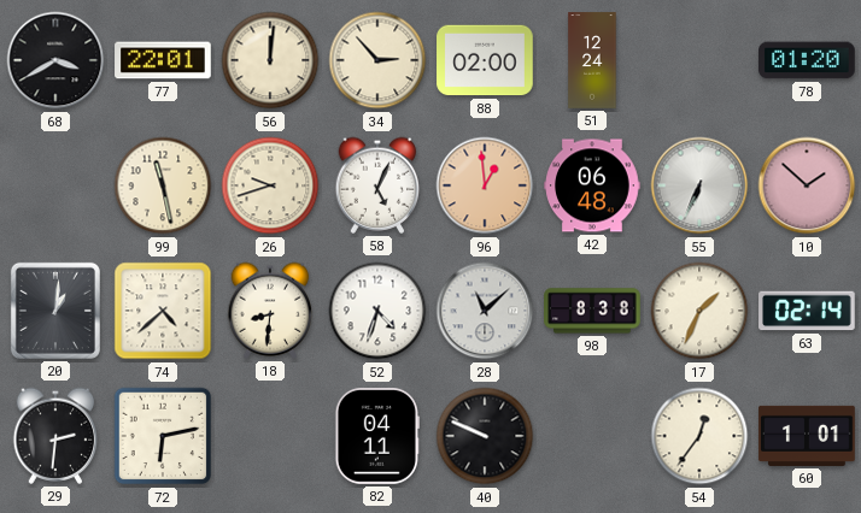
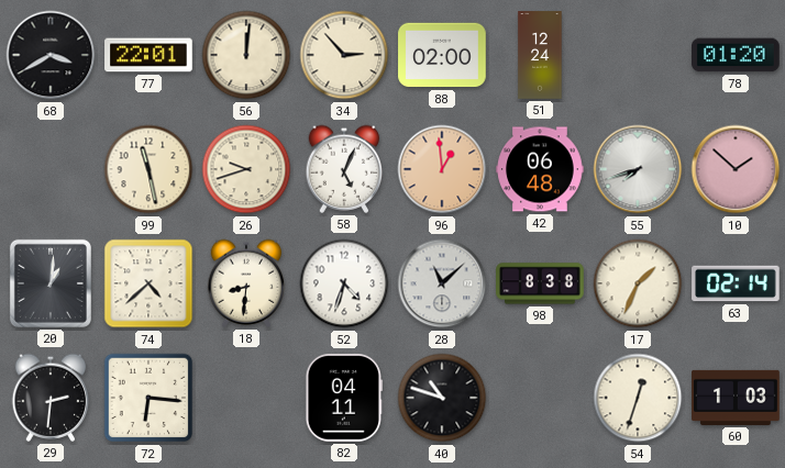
55: 6:34 -> 7:42
72: 6:13 -> 6:16
40: 9:49 -> 10:48
54: 12:36 -> 12:33
60: 1:01 -> 1:03
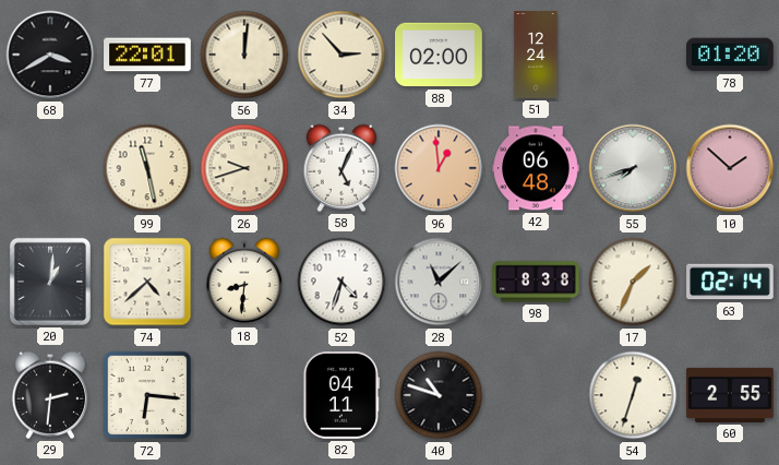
60: 1:03 -> 2:55
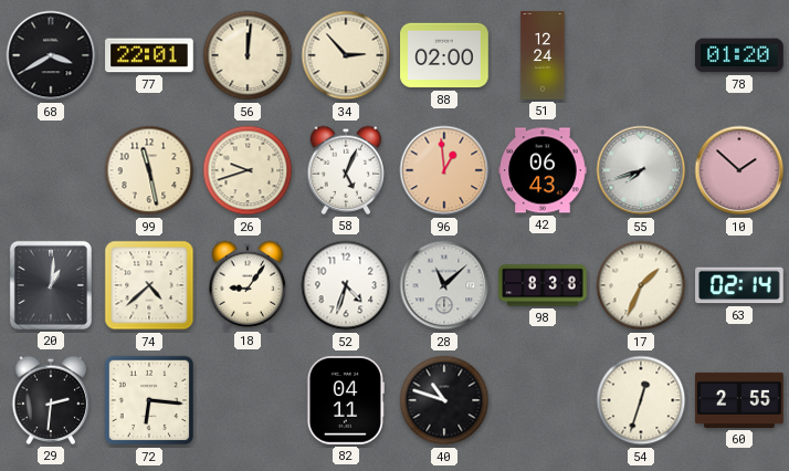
42: 06:48 -> 06:43
18: 8:31 -> 9:06
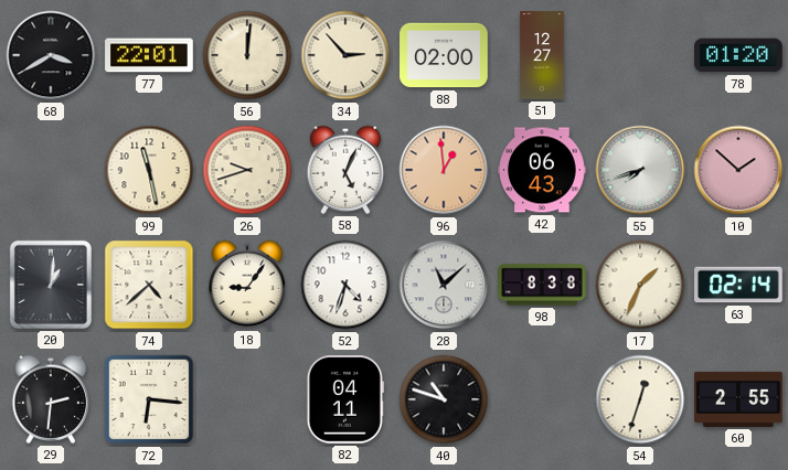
51: 12:24 -> 12:27
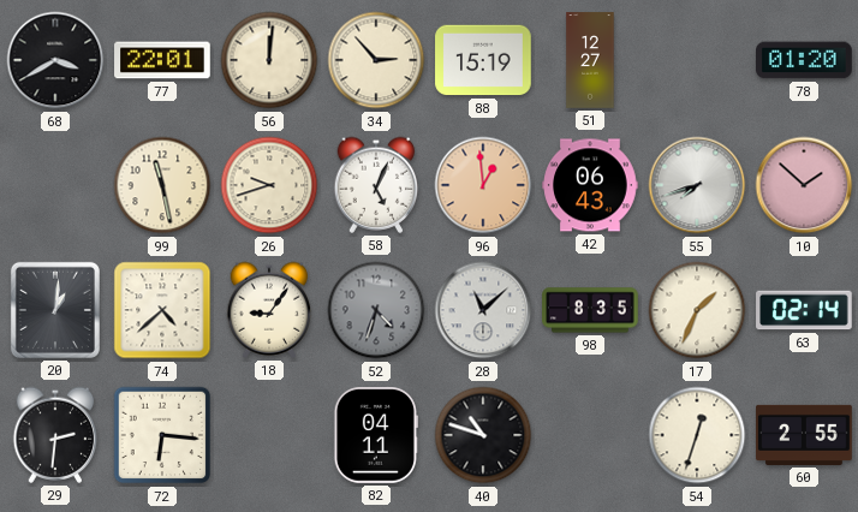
88: 02:00 -> 15:19
52 dial: white -> grey
98: 8:38 -> 8:35
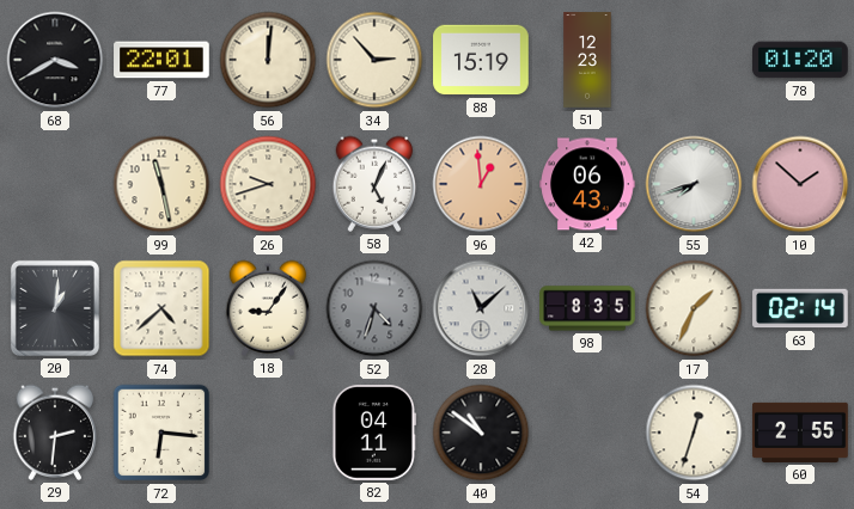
51: 12:27 -> 12:23
40: 10:48 -> 10:51
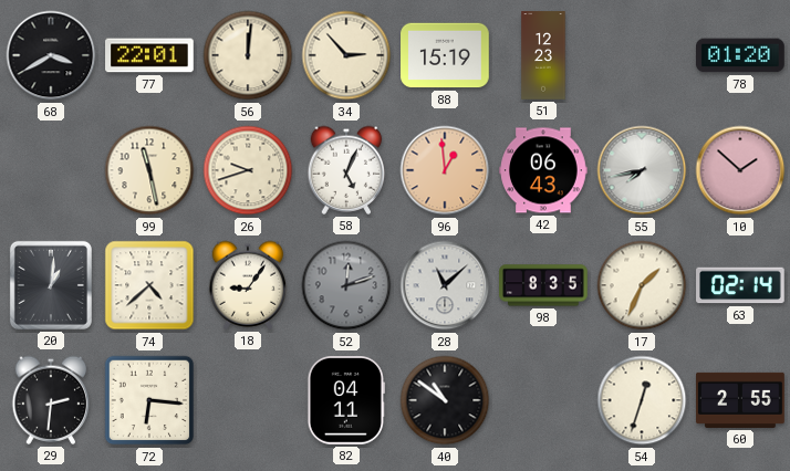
55: 7:42 -> 7:43
52: 4:33 -> 12:12
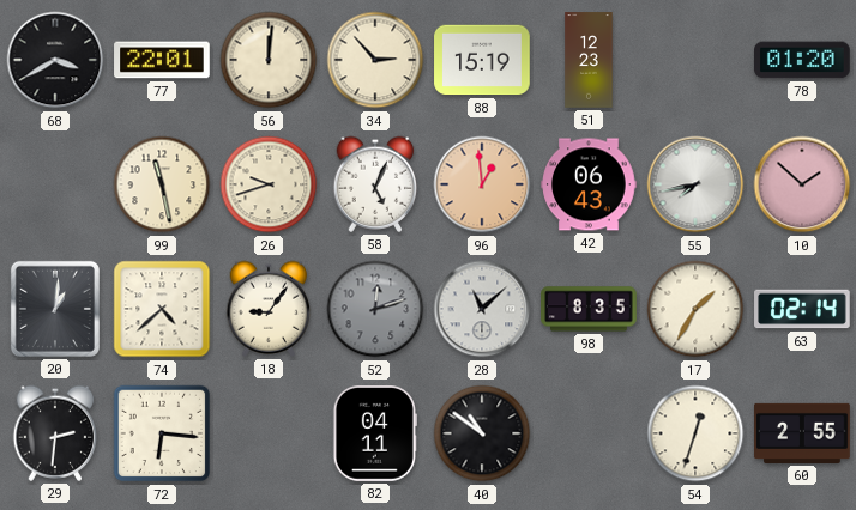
17: 1:34 -> 1:35
